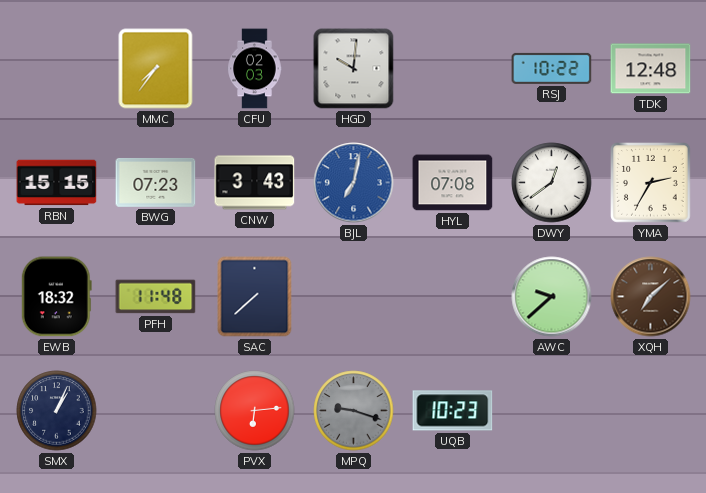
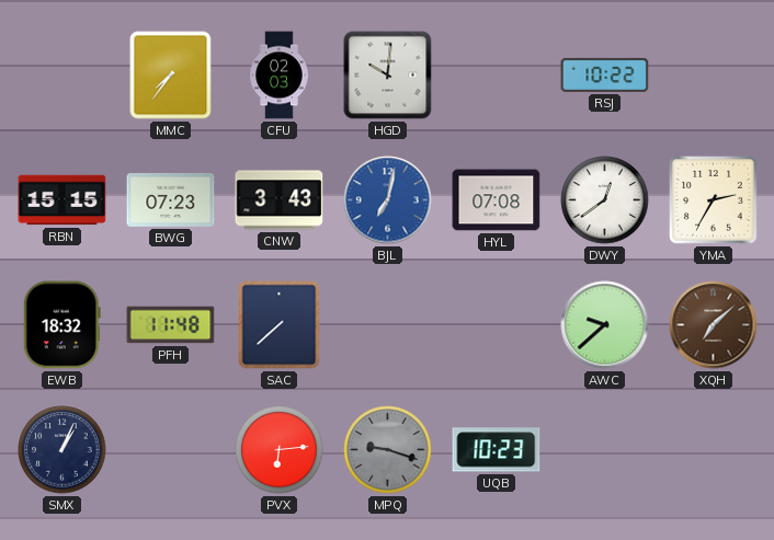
TDK: 12:48 -> none
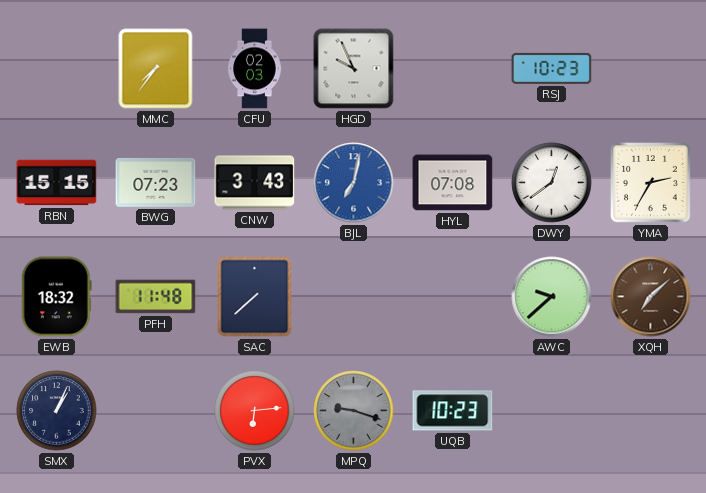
HGD: 10:01 -> 9:56
RSJ: 10:22 -> 10:23
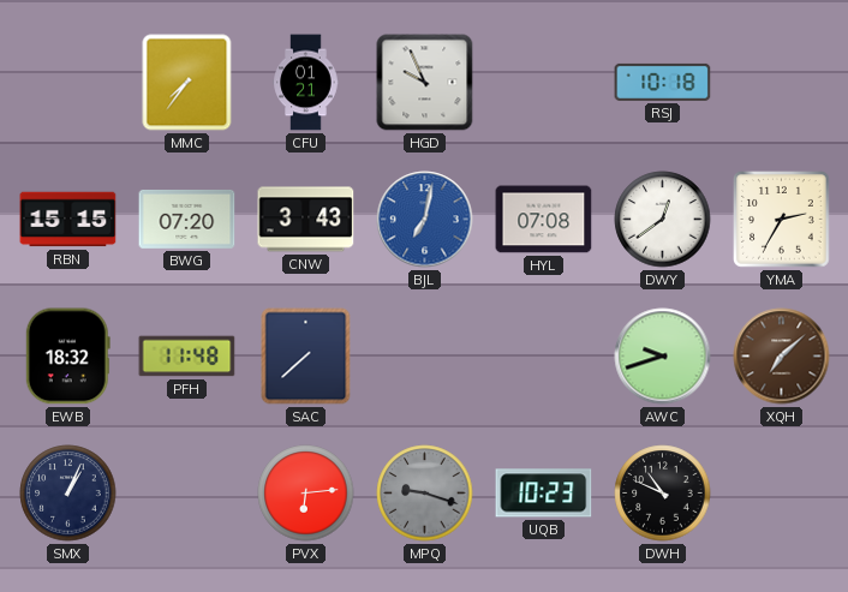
CFU: 02:03 -> 01:21
RSJ: 10:23 -> 10:18
BWG: 07:23 -> 07:20
AWC: 9:38 -> 9:42
DWH: none -> 10:49
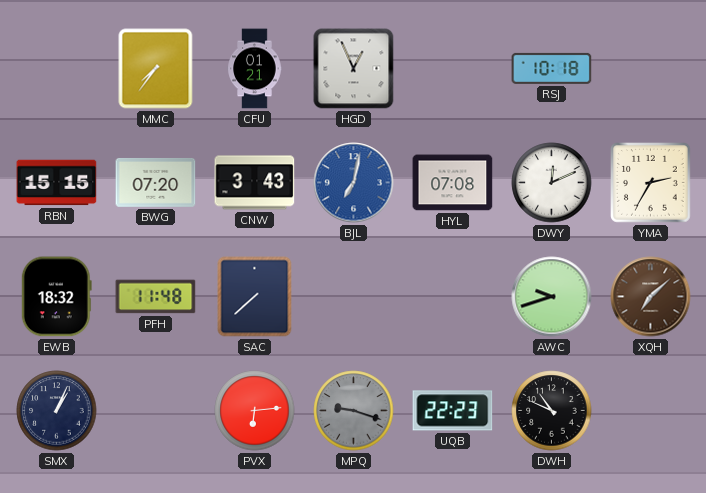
HGD: 9:56 -> 12:56
DWY: 12:39 -> 12:11
UQB: 10:23 -> 22:23
